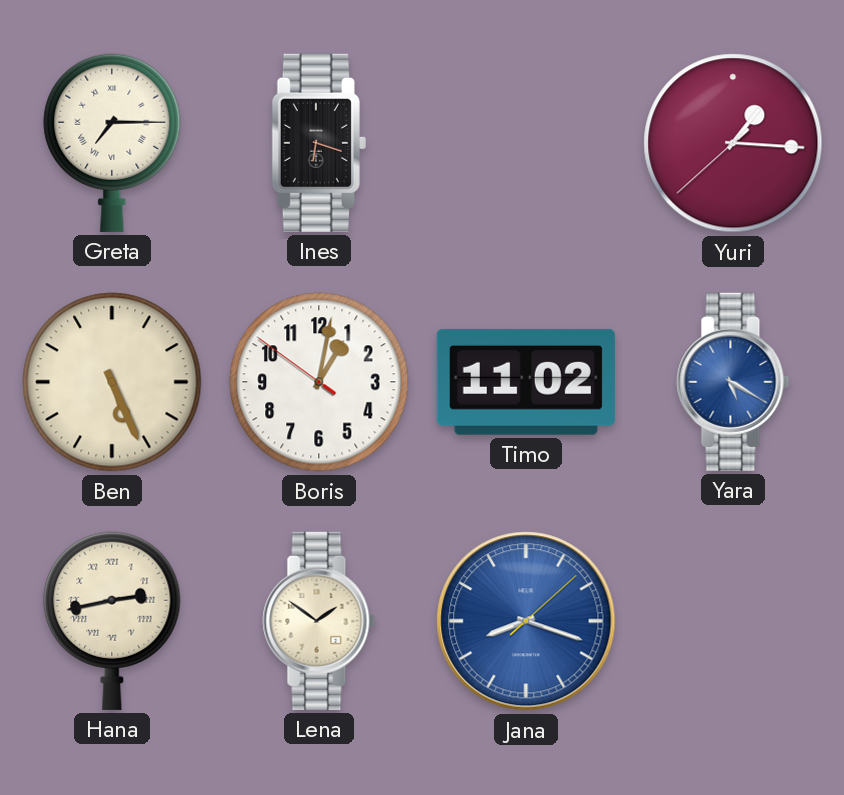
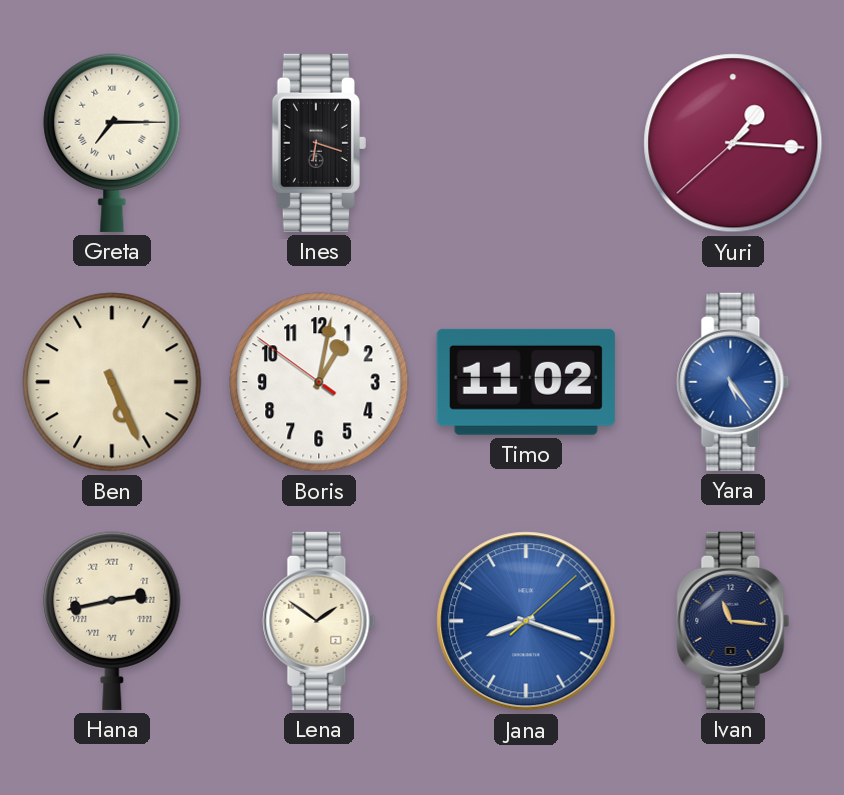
Yara: 5:20 -> 5:24
Ivan: none -> 11:16
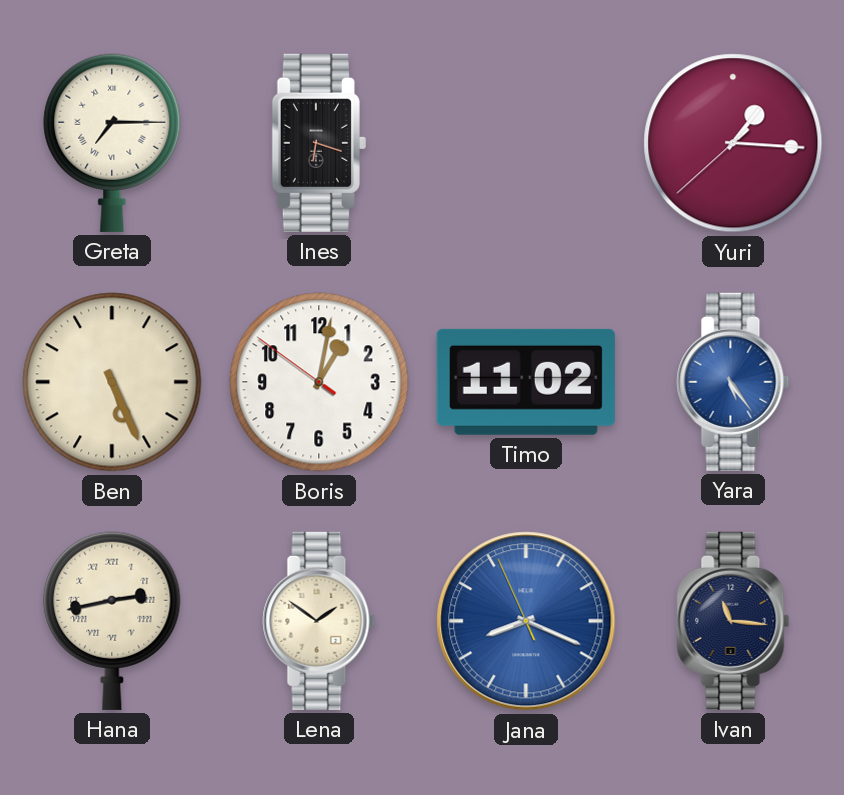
Jana: 8:18:08 -> 8:18:56
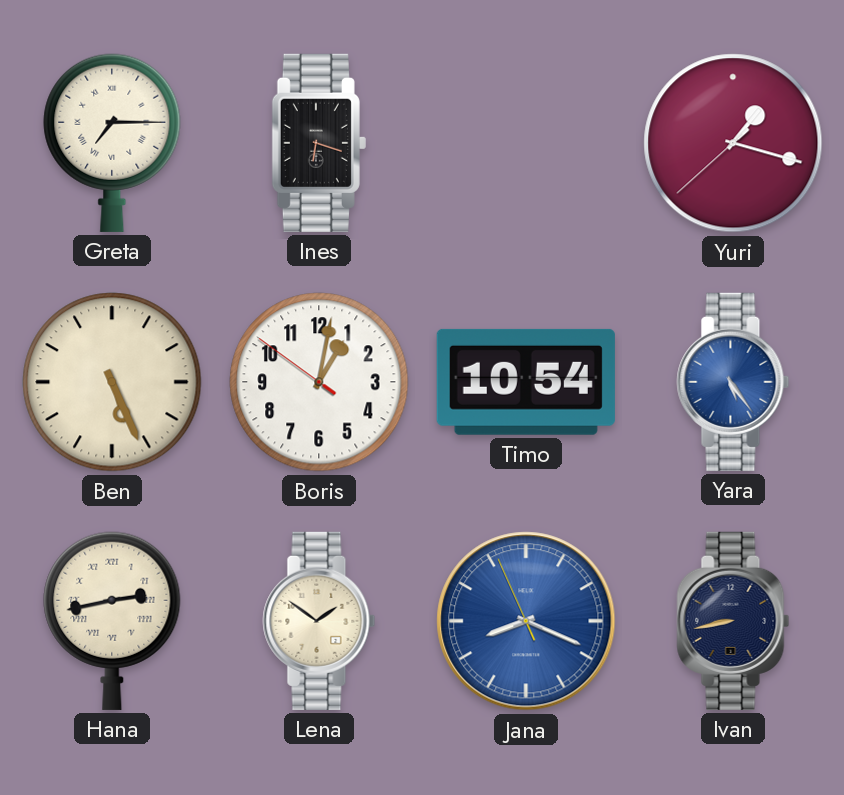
Yuri: 1:15 -> 1:17
Timo: 11:02 -> 10:54
Ivan: 11:16 -> 8:43
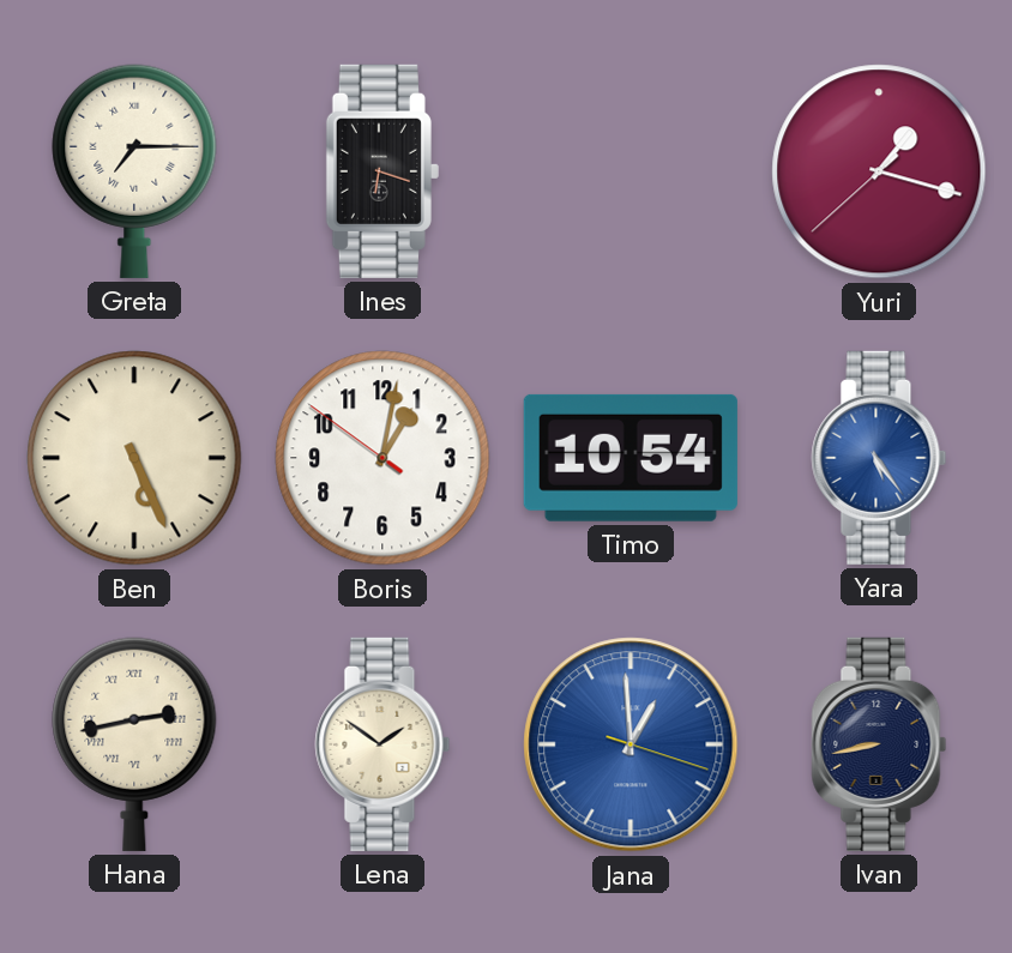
Jana: 8:18 -> 12:59
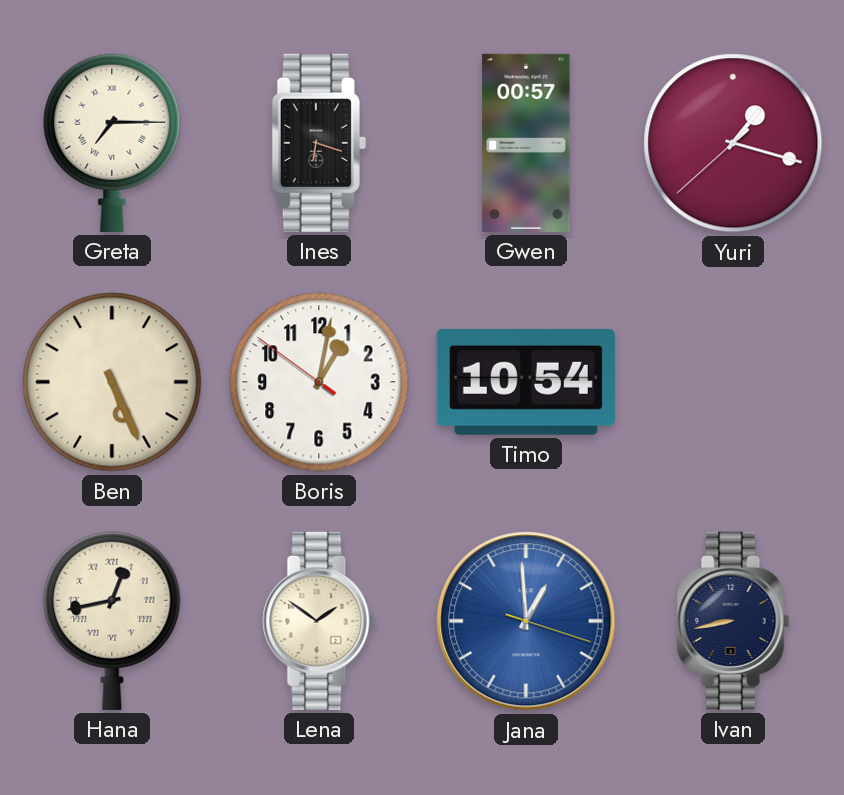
Gwen: none -> 00:57
Yara: 5:24 -> none
Hana: 2:43 -> 12:43
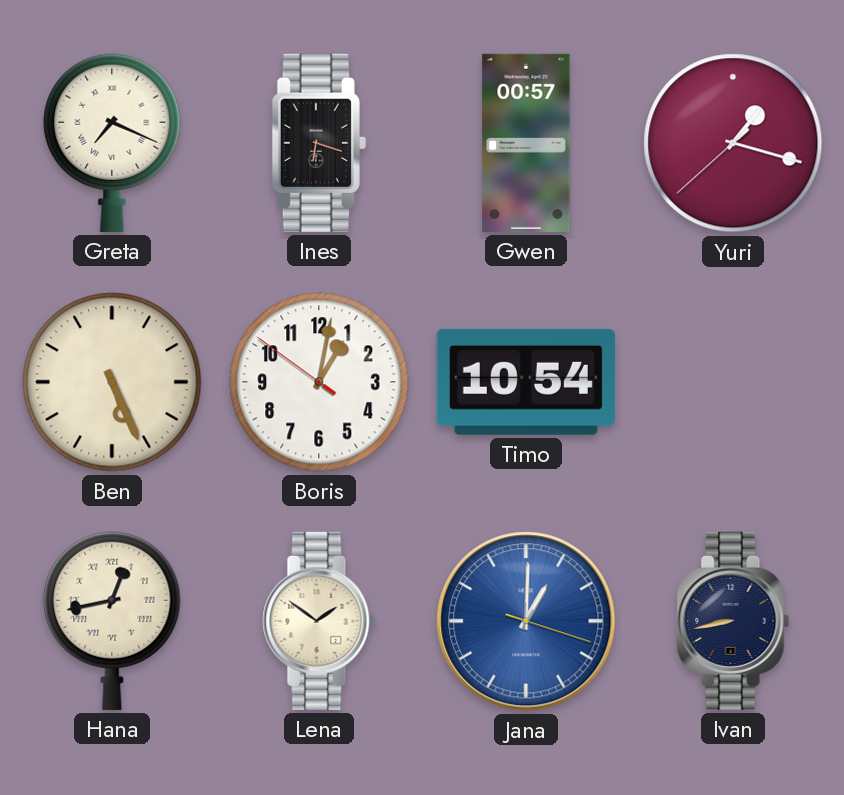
Greta: 7:15 -> 7:19
Jana: 12:59 -> 1:00
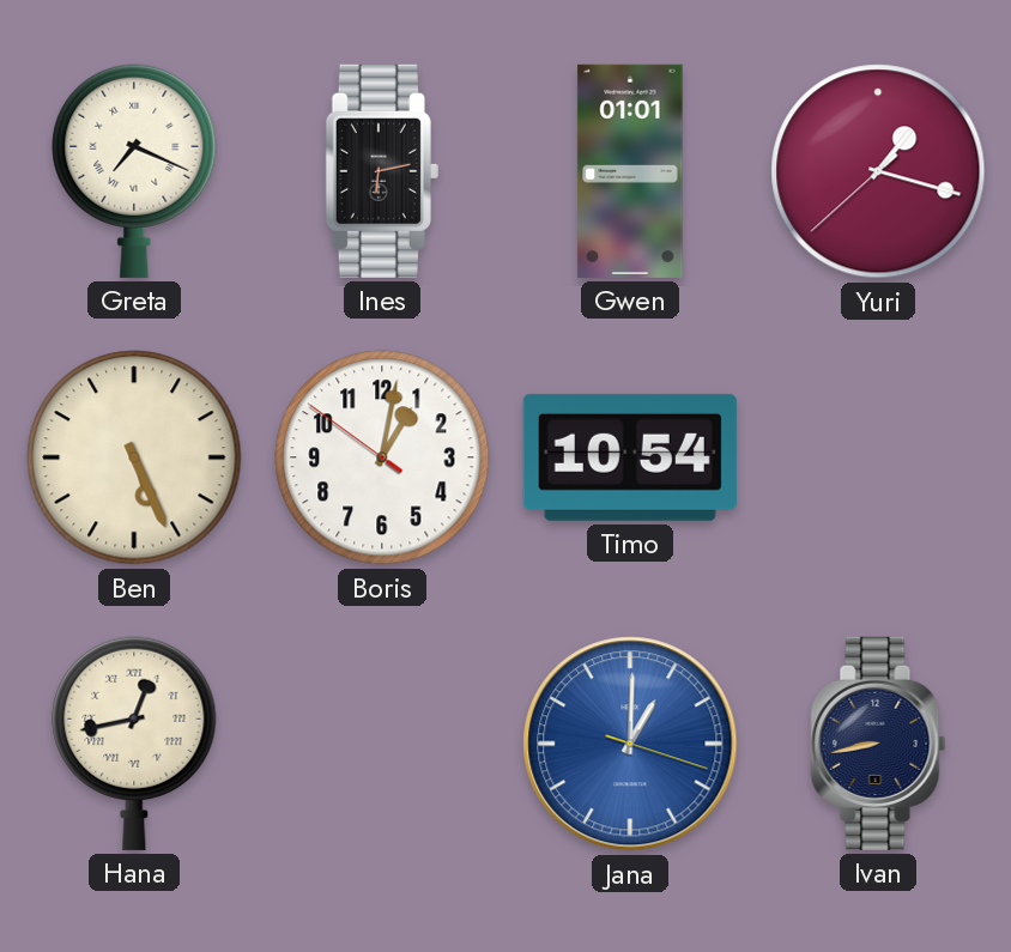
Ines: 6:18 -> 6:13
Gwen: 00:57 -> 01:01
Lena: 1:51 -> none
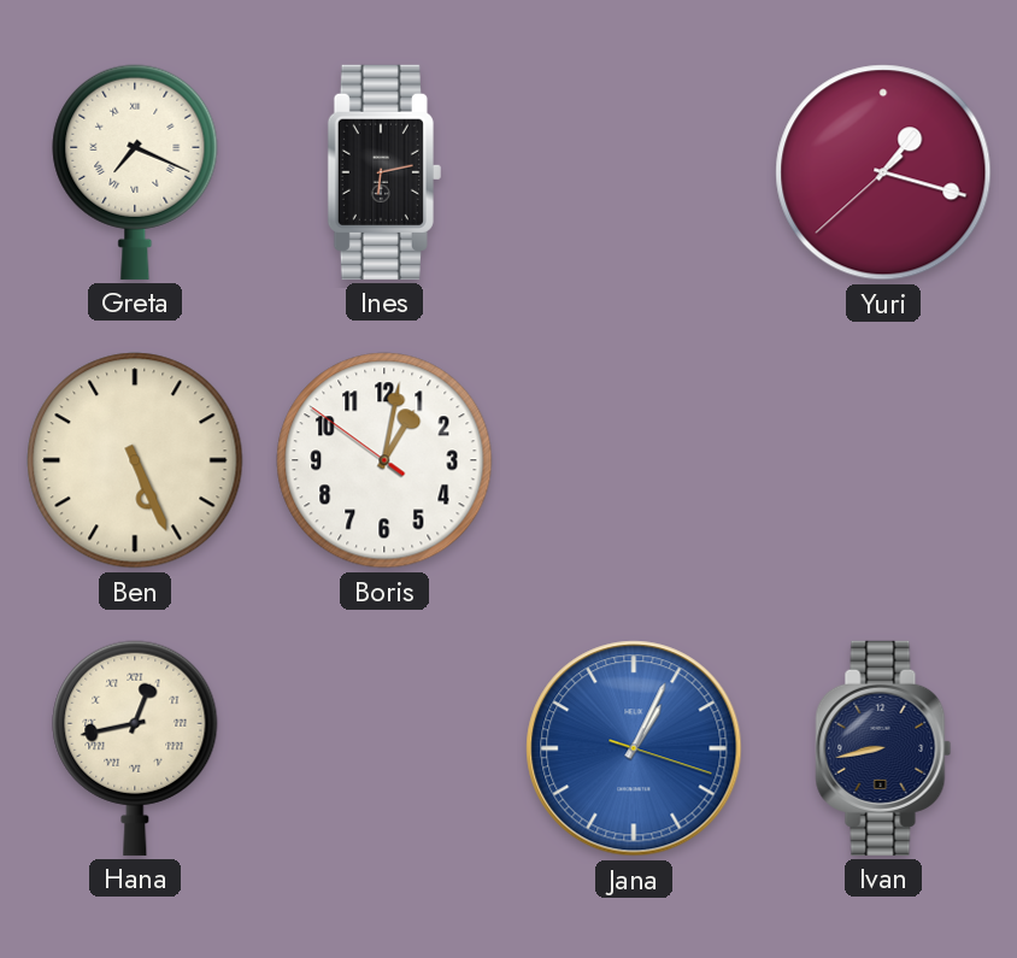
Gwen: 01:01 -> none
Timo: 10:54 -> none
Jana: 1:00 -> 1:04
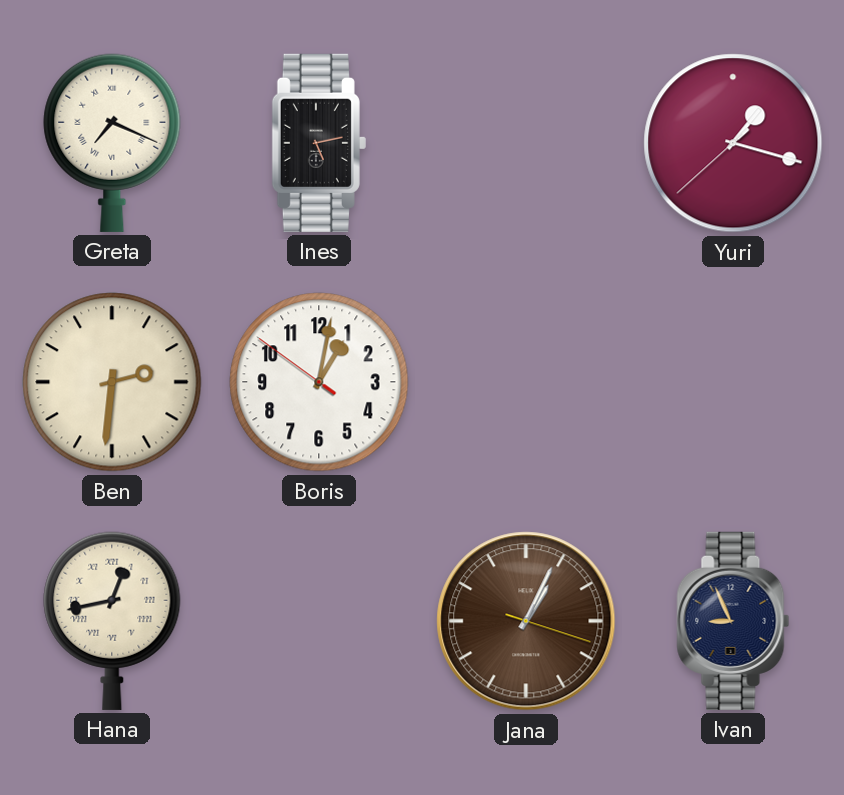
Ines: 6:13 -> 5:13
Ben: 5:26 -> 2:31
Jana dial: blue -> brown
Ivan: 8:43 -> 8:56
